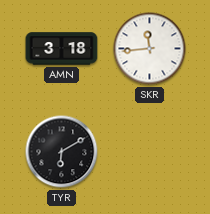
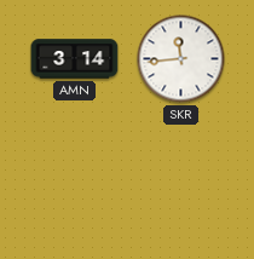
AMN: 3:18 -> 3:14
TYR: 6:10 -> none
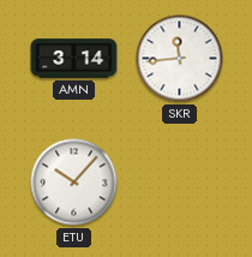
ETU: none -> 10:07
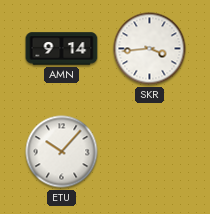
AMN: 3:14 -> 9:14
SKR: 11:44 -> 3:44
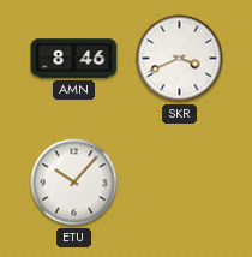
AMN: 9:14 -> 8:46
SKR: 3:44 -> 3:41
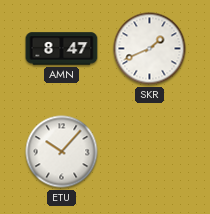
AMN: 8:46 -> 8:47
SKR: 3:41 -> 1:41
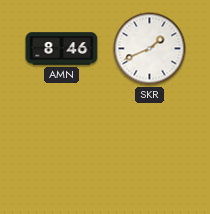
AMN: 8:47 -> 8:46
ETU: 10:07 -> none
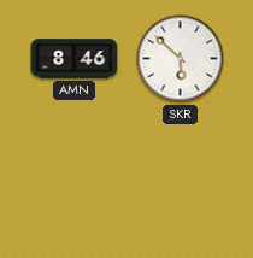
SKR: 1:41 -> 5:52
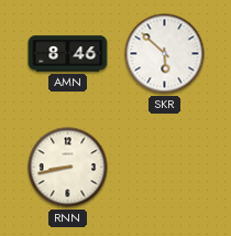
RNN: none -> 8:43
